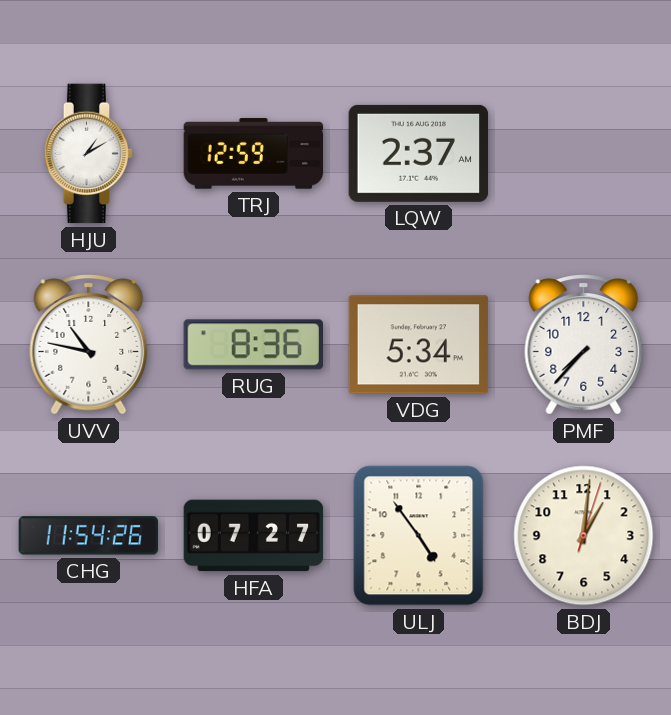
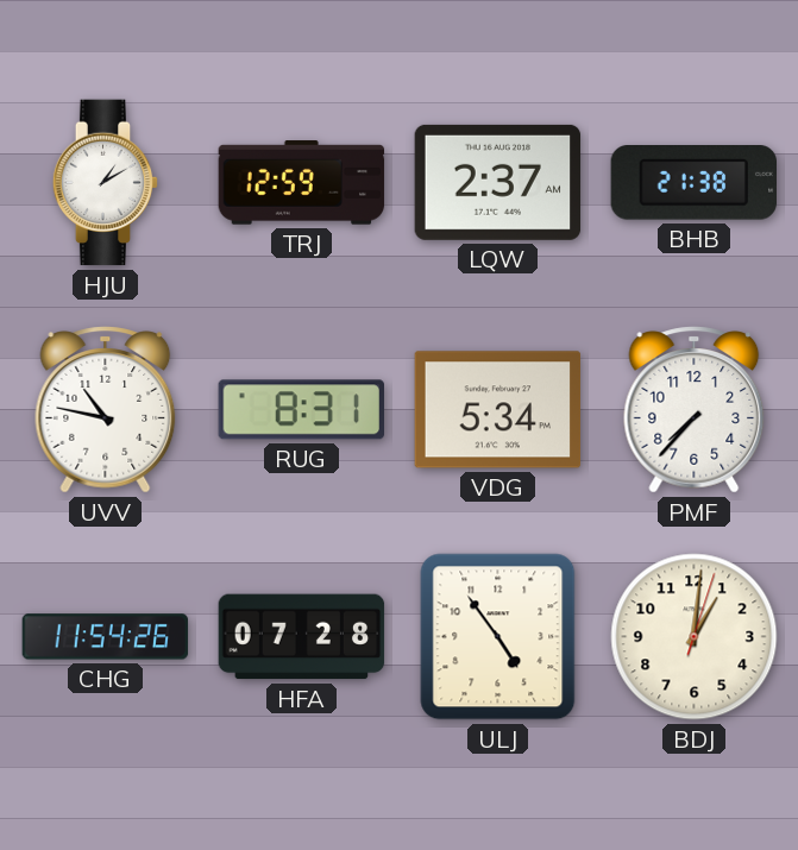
BHB: none -> 21:38
RUG: 8:36 -> 8:31
HFA: 07:27 -> 07:28
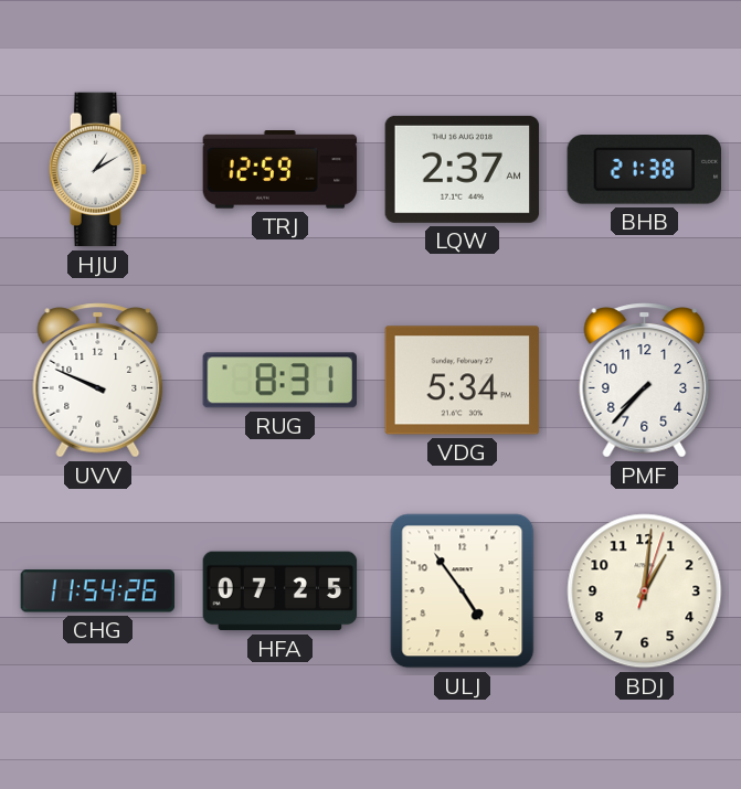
UVV: 10:47 -> 9:49
HFA: 07:28 -> 07:25
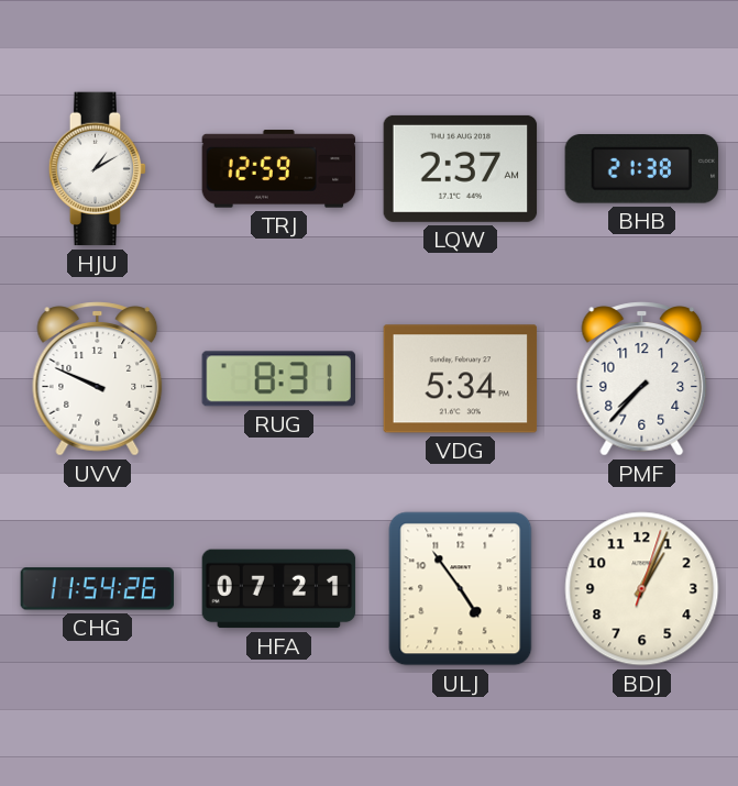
HFA: 07:25 -> 07:21
BDJ: 1:01 -> 1:04
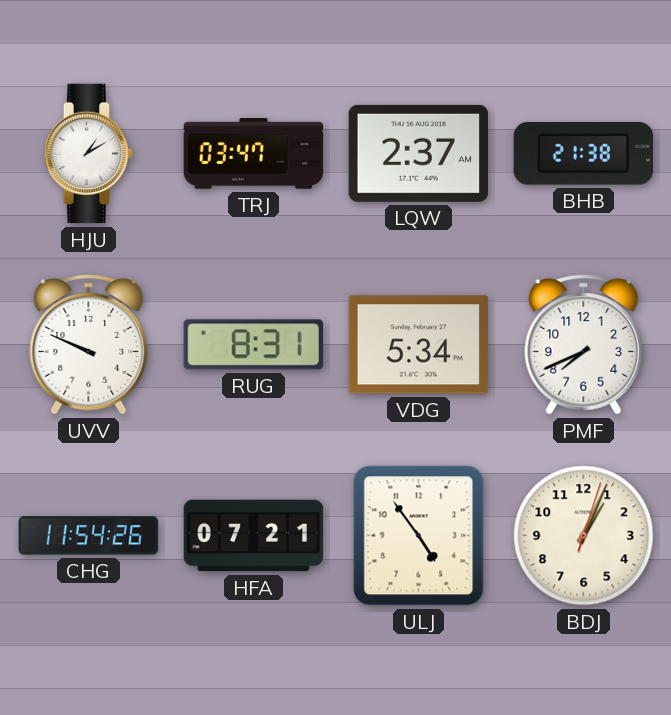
TRJ: 12:59 -> 03:47
PMF: 7:37 -> 7:41
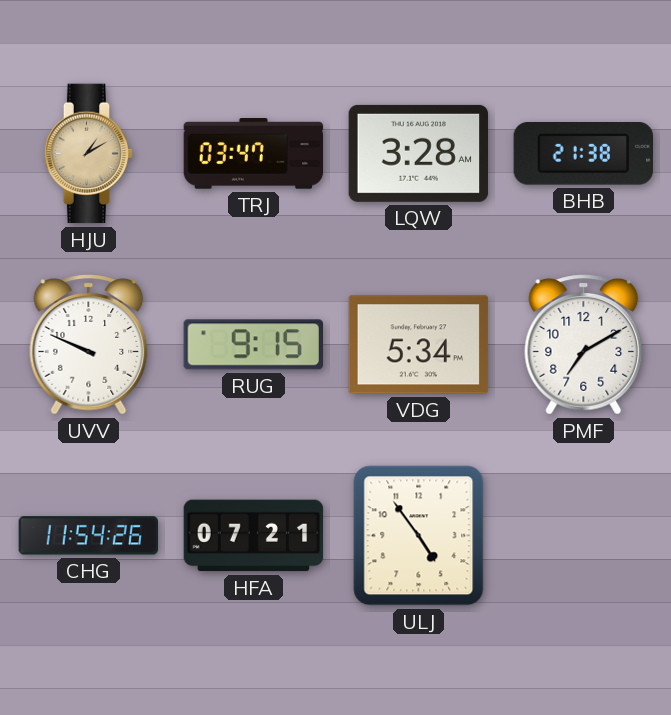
HJU dial: white -> champagne
LQW: 2:37 -> 3:28
RUG: 8:31 -> 9:15
PMF: 7:41 -> 7:10
BDJ: 1:04 -> none
